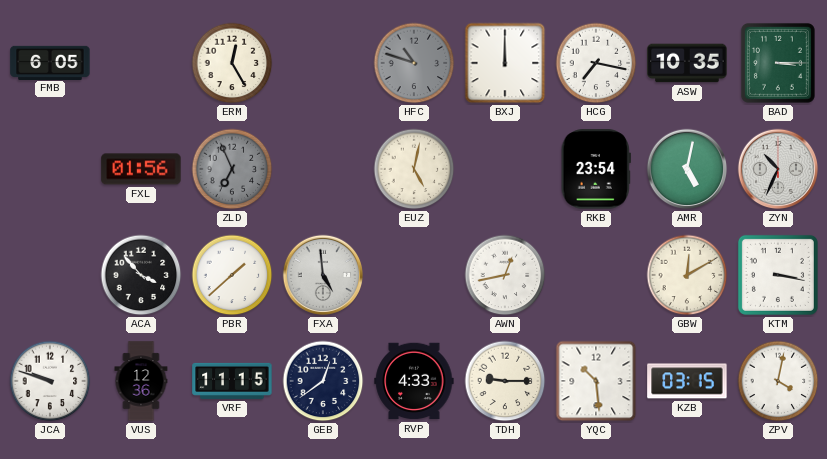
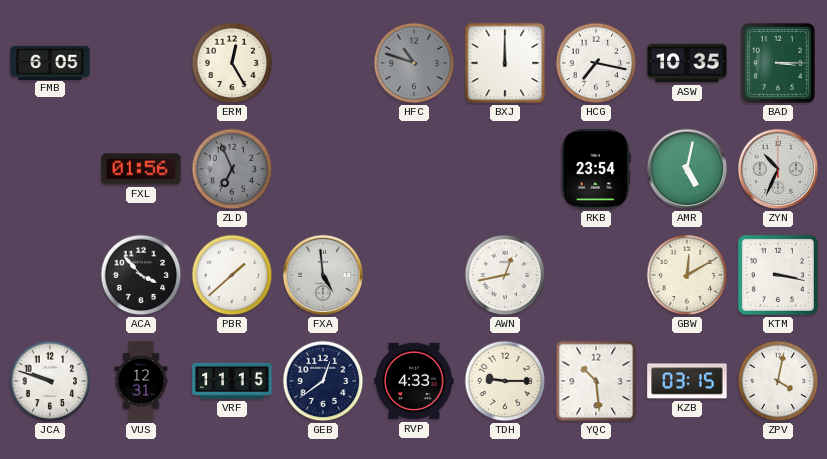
EUZ: 5:02 -> none
VUS: 12:36 -> 12:31
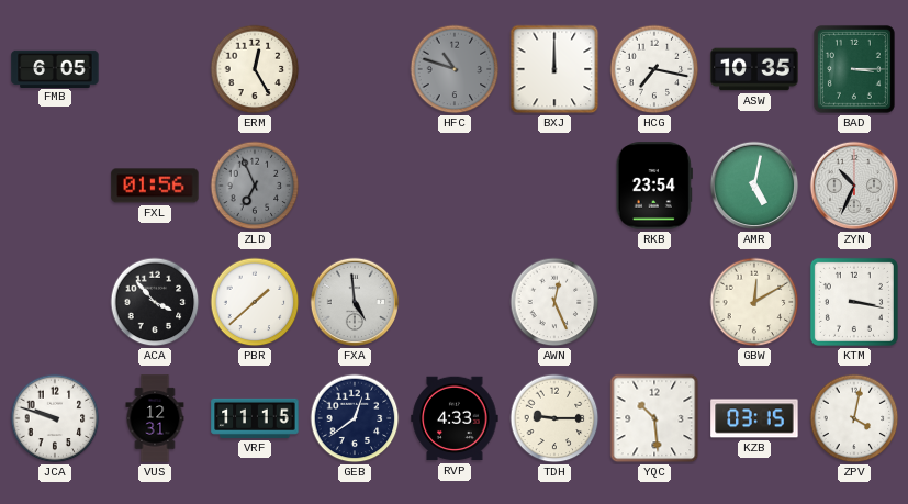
AWN: 12:43 -> 12:26
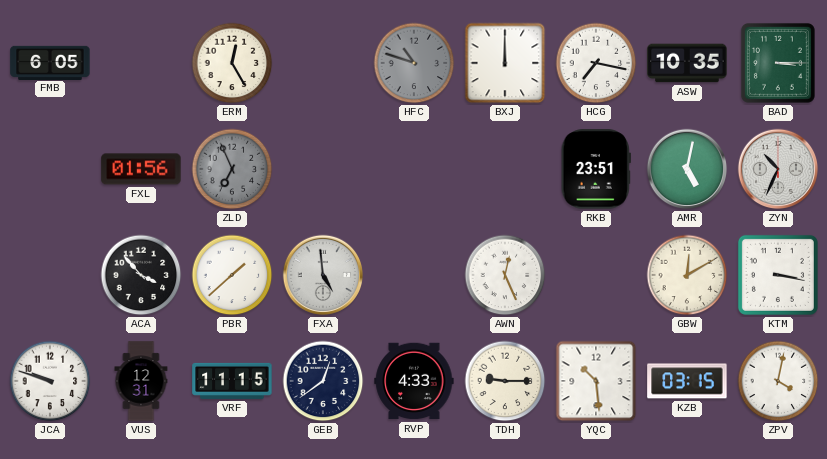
RKB: 23:54 -> 23:51
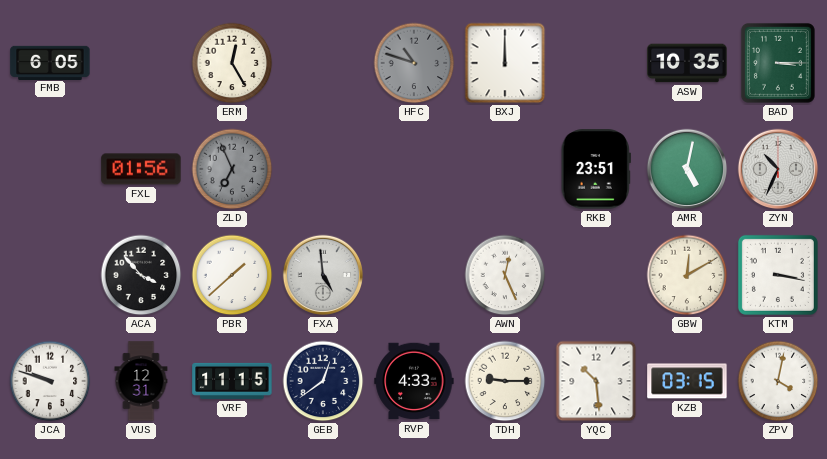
HCG: 7:17 -> none
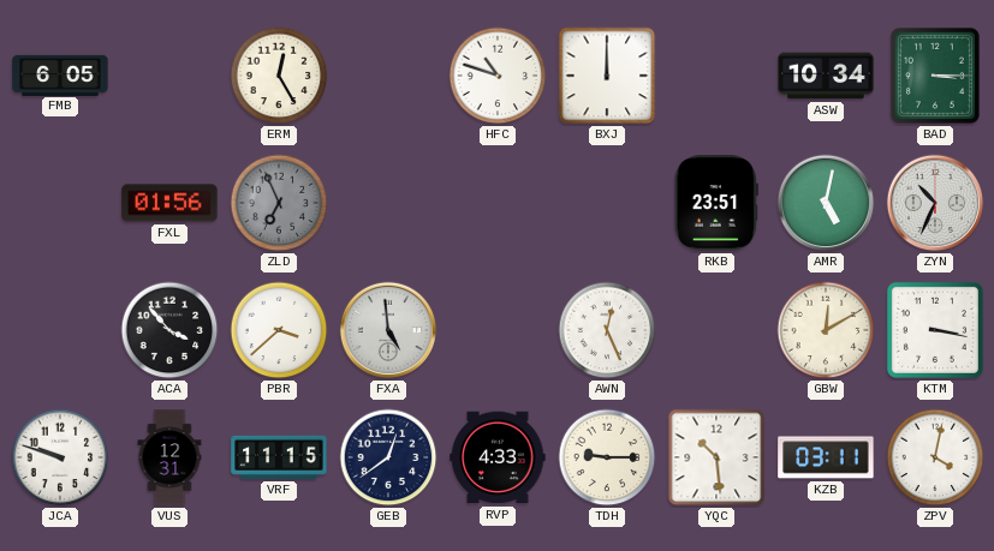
HFC dial: grey -> white
ASW: 10:35 -> 10:34
PBR: 1:38 -> 3:38
KZB: 03:15 -> 03:11
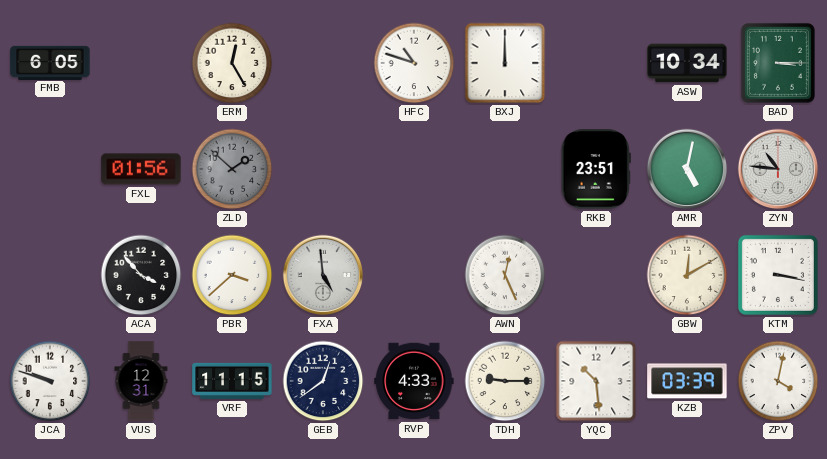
ZLD: 6:56 -> 1:52
ZYN: 10:34 -> 10:46
KZB: 03:11 -> 03:39
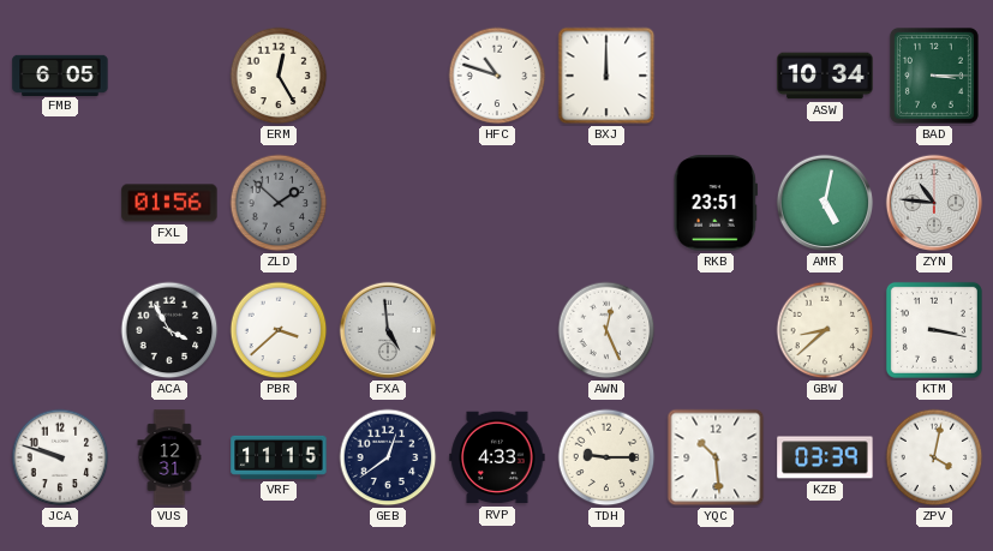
ACA: 3:53 -> 3:55
GBW: 12:10 -> 8:38
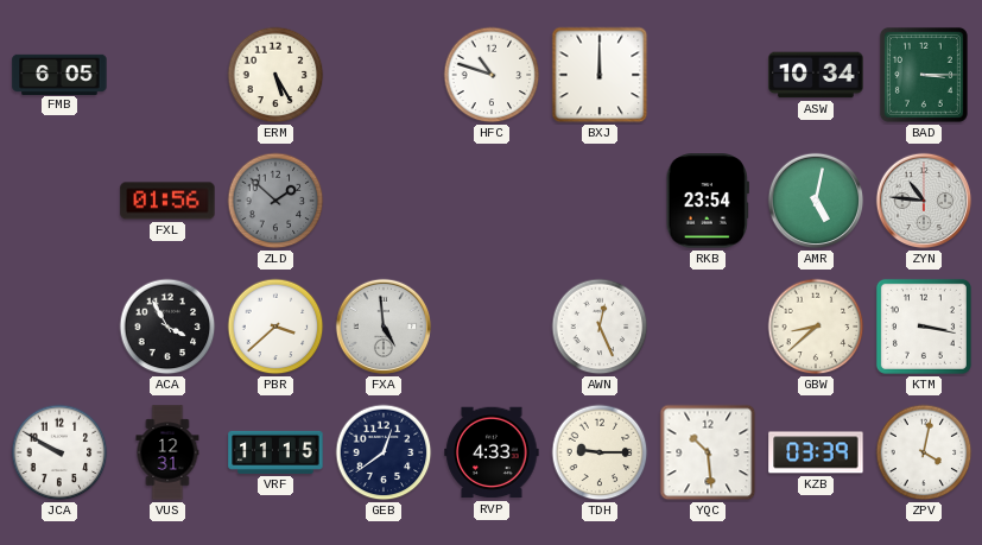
ERM: 12:25 -> 5:25
RKB: 23:51 -> 23:54
JCA: 9:48 -> 9:50
